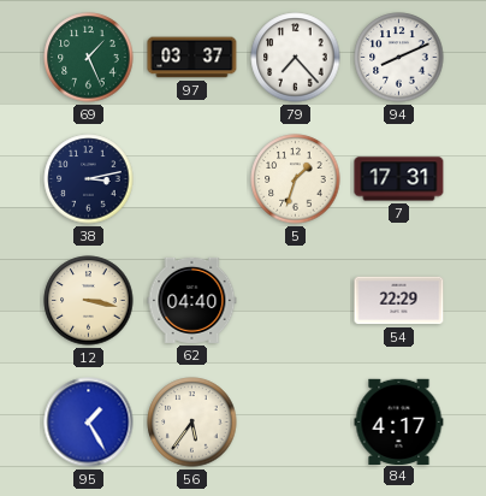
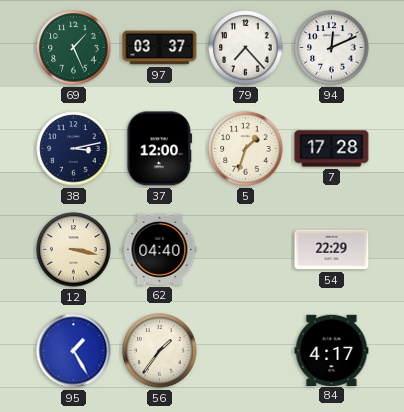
94: 8:11 -> 12:11
37: none -> 12:00
7: 17:31 -> 17:28
56: 5:36 -> 1:36
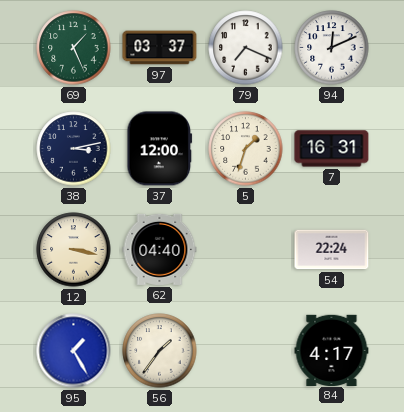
79: 7:23 -> 7:19
7: 17:28 -> 16:31
54: 22:29 -> 22:24
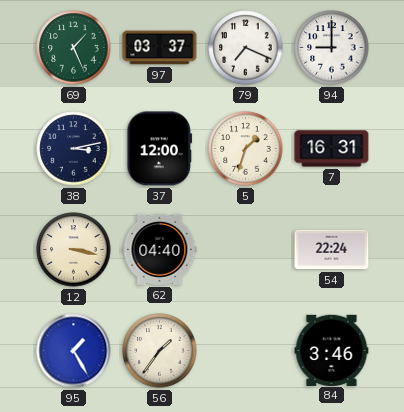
94: 12:11 -> 9:00
84: 4:17 -> 3:46
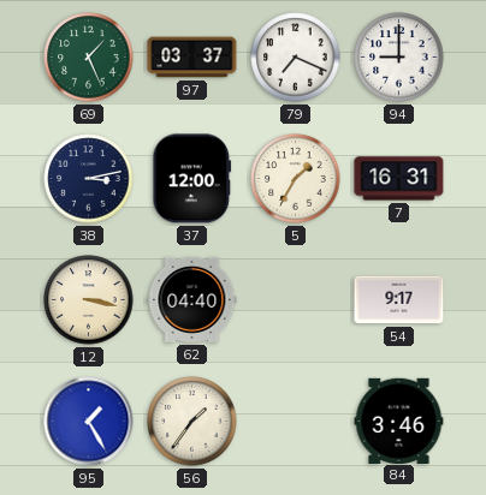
5: 1:33 -> 1:35
54: 22:24 -> 9:17
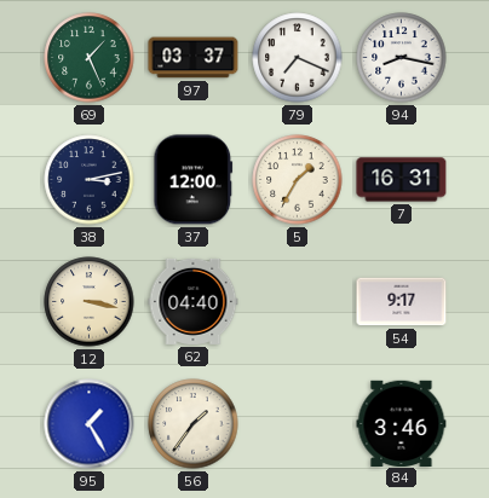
94: 9:00 -> 8:17
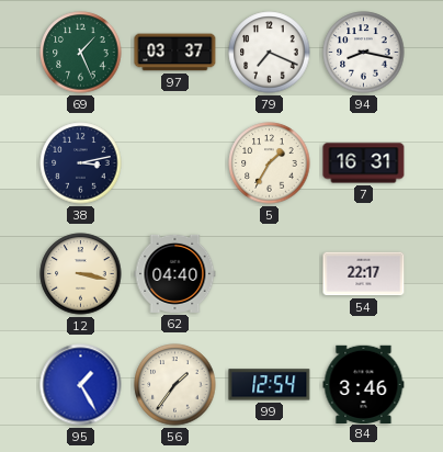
37: 12:00 -> none
54: 9:17 -> 22:17
99: none -> 12:54
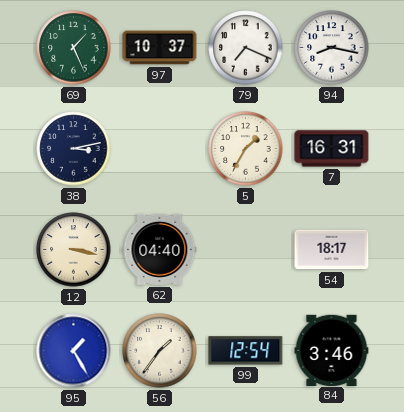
97: 03:37 -> 10:37
54: 22:17 -> 18:17
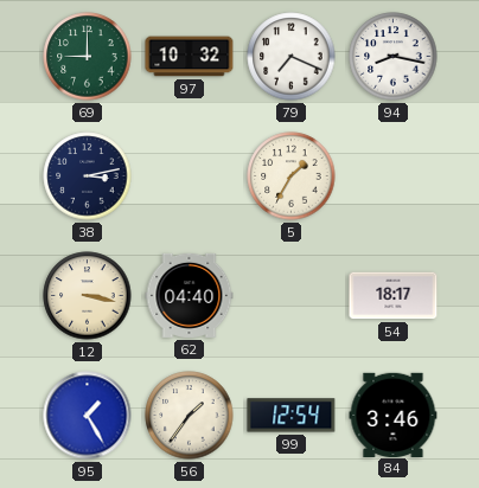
69: 1:26 -> 9:00
97: 10:37 -> 10:32
7: 16:31 -> none
